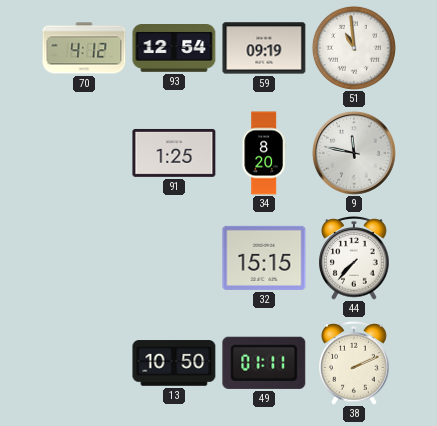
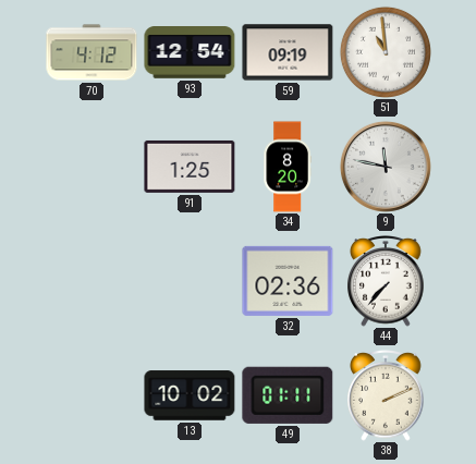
32: 15:15 -> 02:36
13: 10:50 -> 10:02
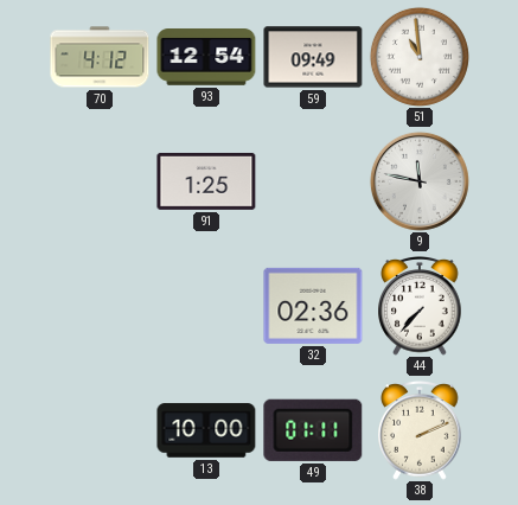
59: 09:19 -> 09:49
34: 8:20 -> none
13: 10:02 -> 10:00
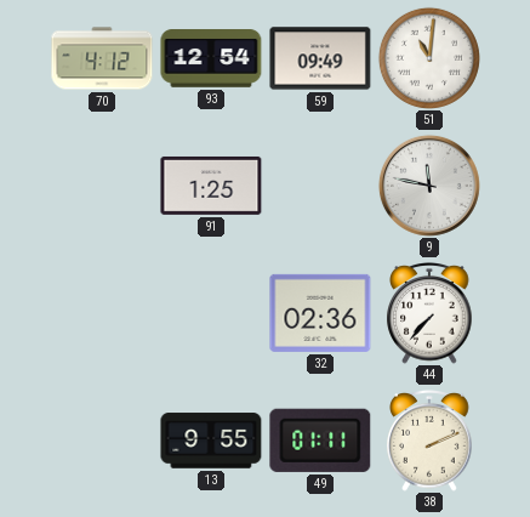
51: 10:59 -> 11:01
13: 10:00 -> 9:55
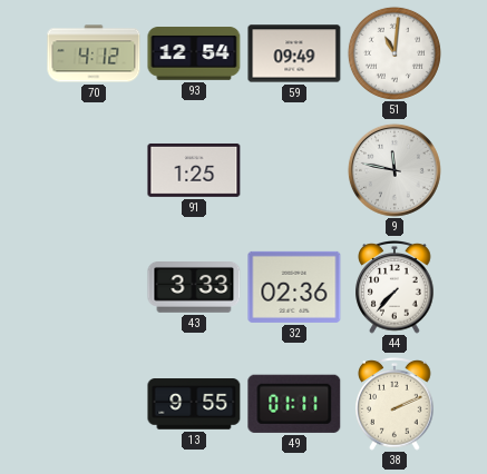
43: none -> 3:33
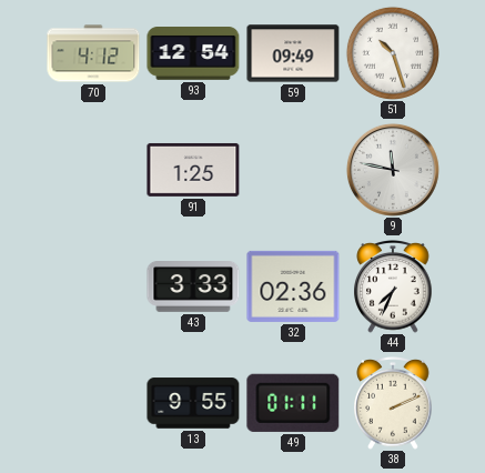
51: 11:01 -> 10:27
44: 7:37 -> 7:34
